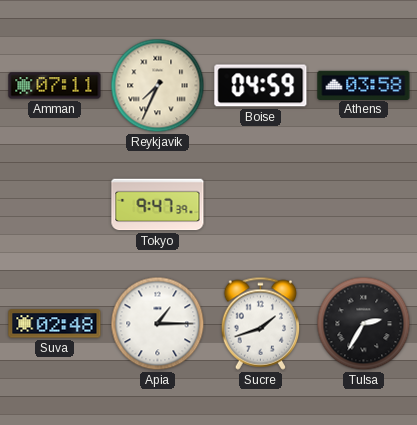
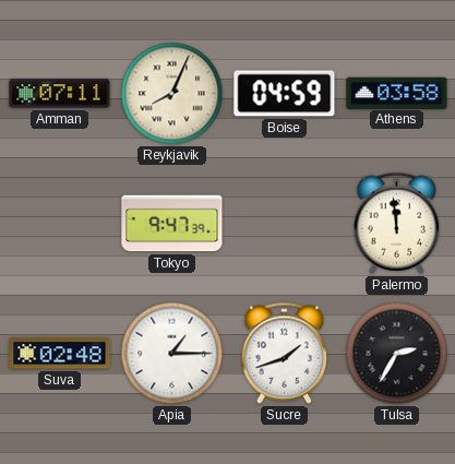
Reykjavik: 7:34 -> 8:04
Palermo: none -> 11:59
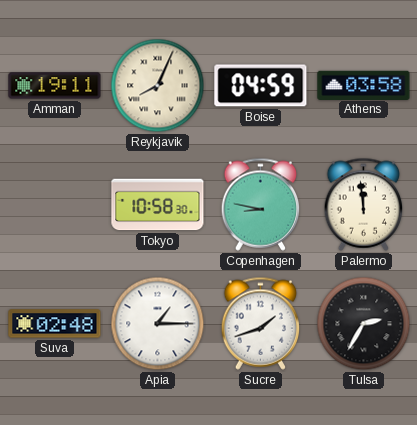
Amman: 07:11 -> 19:11
Tokyo: 9:47 -> 10:58
Copenhagen: none -> 8:47
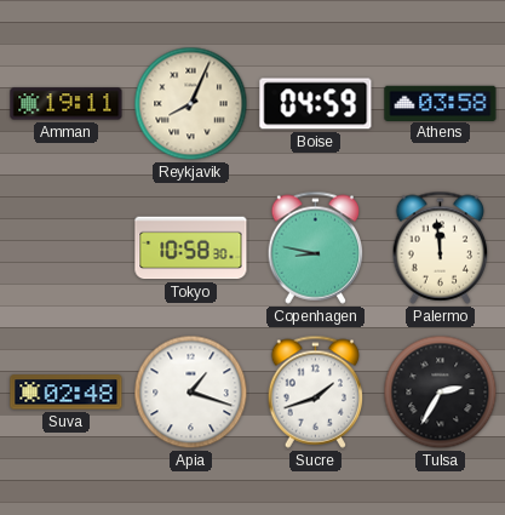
Apia: 1:15 -> 1:18
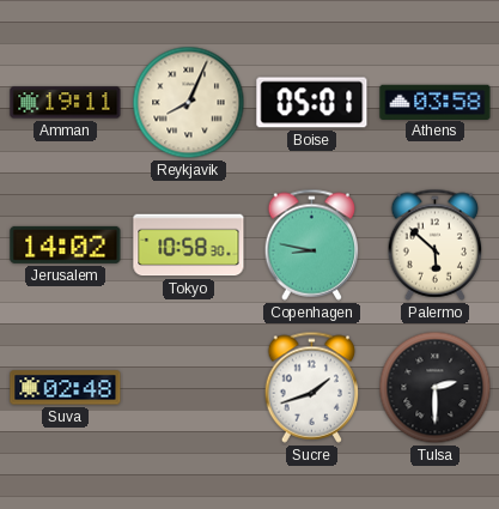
Boise: 04:59 -> 05:01
Jerusalem: none -> 14:02
Palermo: 11:59 -> 5:52
Apia: 1:18 -> none
Tulsa: 2:35 -> 2:30
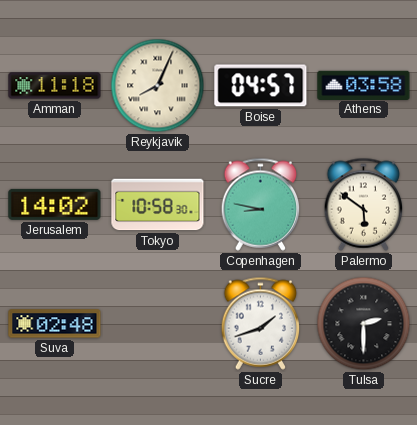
Amman: 19:11 -> 11:18
Boise: 05:01 -> 04:57
Palermo: 5:52 -> 5:51
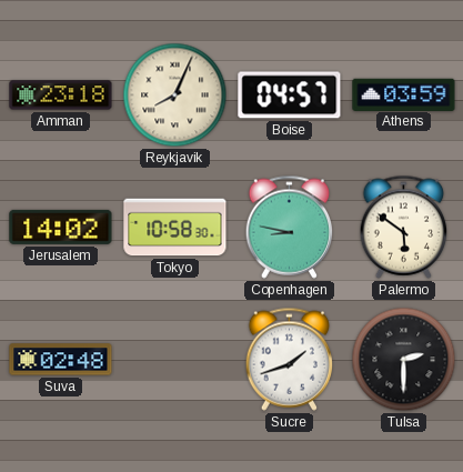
Amman: 11:18 -> 23:18
Athens: 03:58 -> 03:59
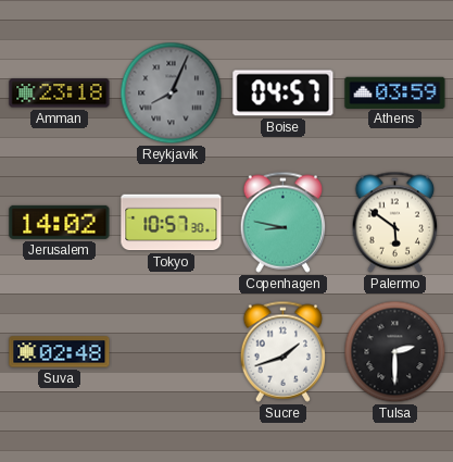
Reykjavik dial: cream -> grey
Tokyo: 10:58 -> 10:57
